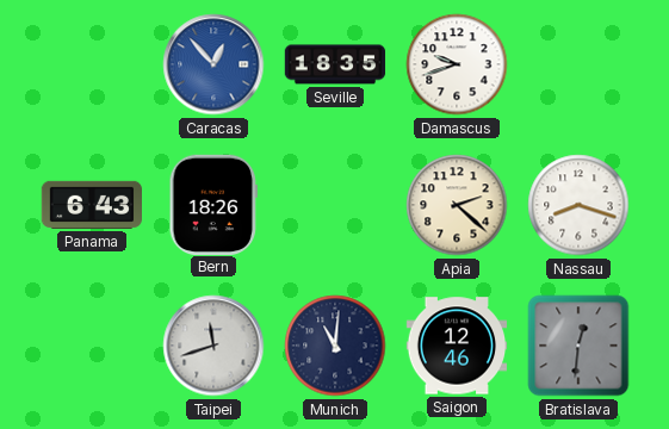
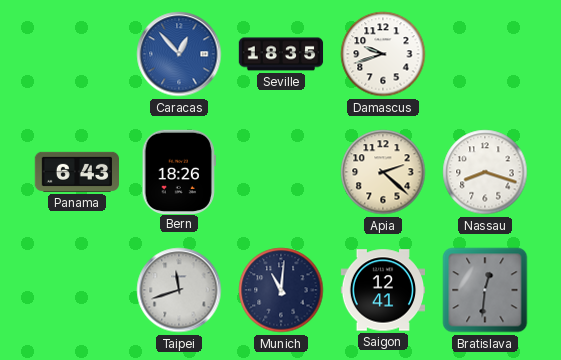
Saigon: 12:46 -> 12:41
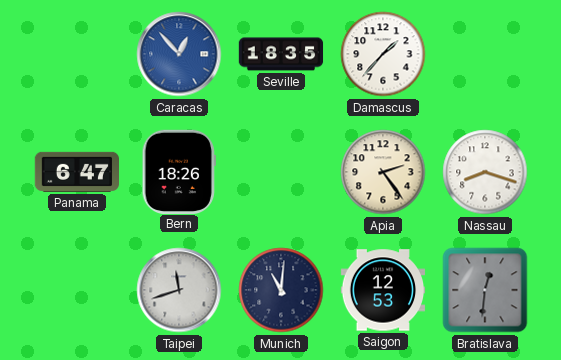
Damascus: 9:42 -> 1:37
Panama: 6:43 -> 6:47
Apia: 2:22 -> 2:24
Saigon: 12:41 -> 12:53
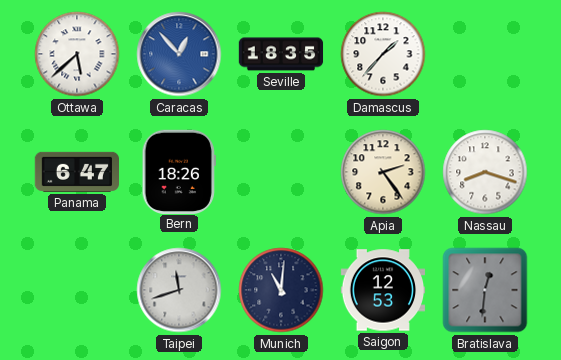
Ottawa: none -> 5:38
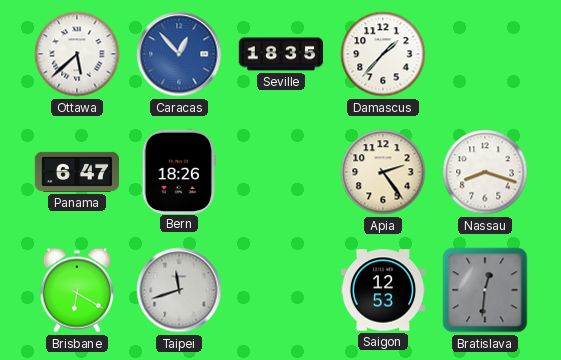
Brisbane: none -> 6:20
Munich: 11:01 -> none
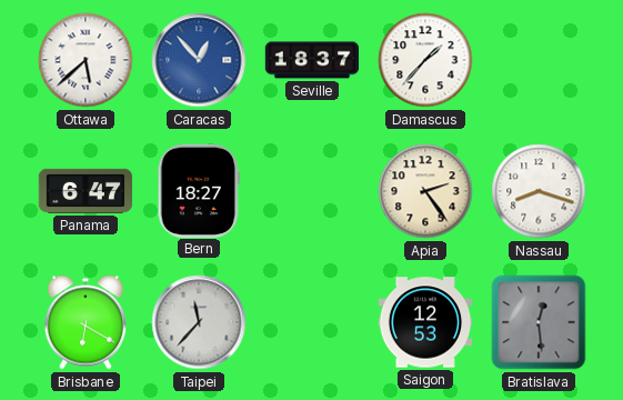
Seville: 18:35 -> 18:37
Bern: 18:26 -> 18:27
Taipei: 11:42 -> 11:37
Bratislava: 12:31 -> 12:29
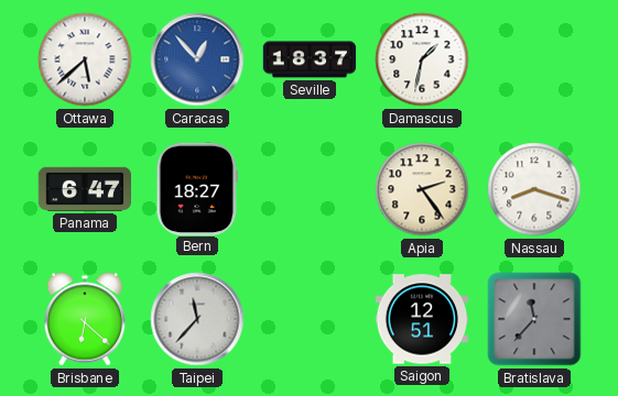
Damascus: 1:37 -> 1:32
Brisbane: 6:20 -> 6:22
Saigon: 12:53 -> 12:51
Bratislava: 12:29 -> 11:37
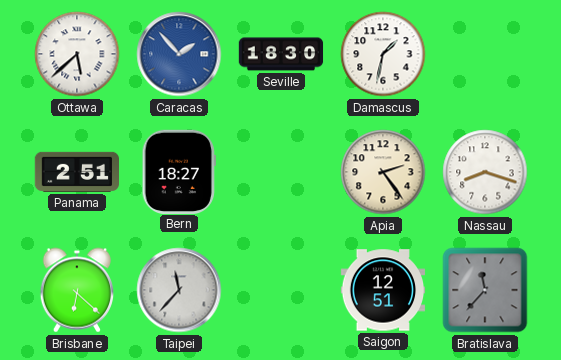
Caracas: 12:53 -> 1:53
Seville: 18:37 -> 18:30
Panama: 6:47 -> 2:51
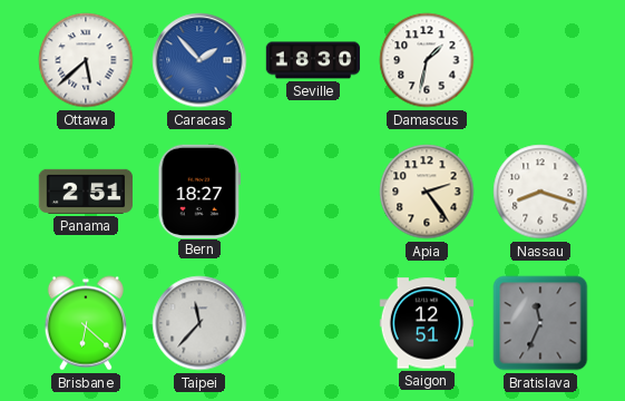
Bratislava: 11:37 -> 11:34
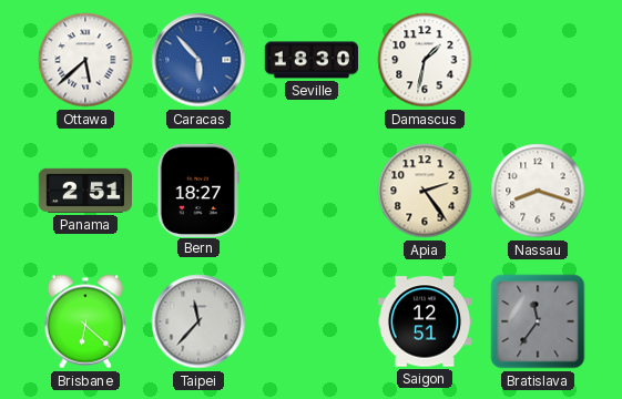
Caracas: 1:53 -> 5:53
Bratislava: 11:34 -> 11:36
